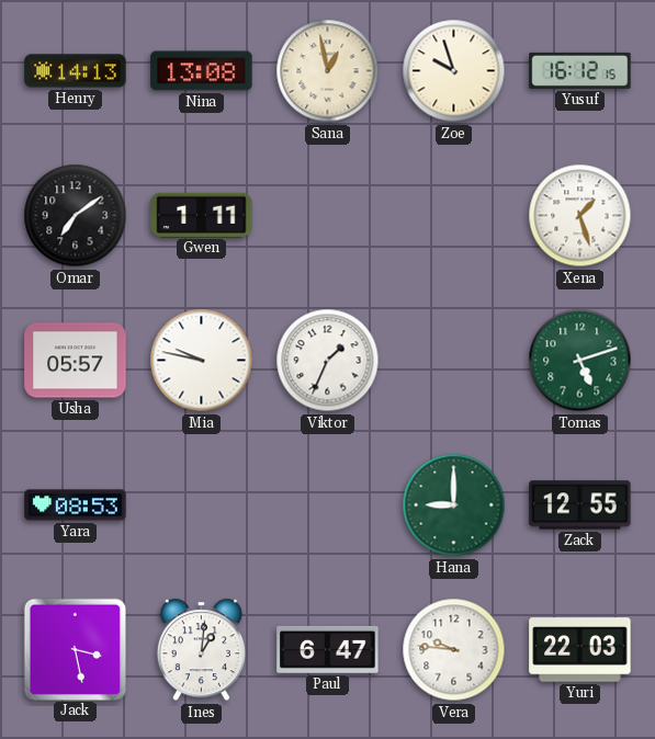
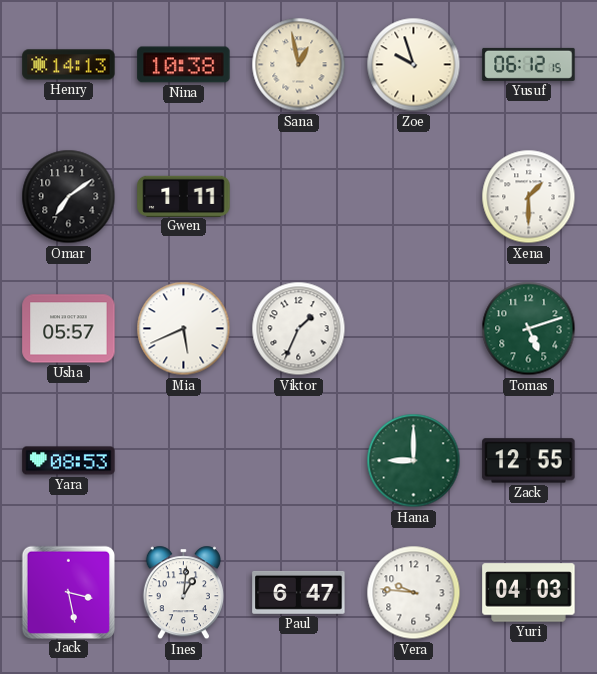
Nina: 13:08 -> 10:38
Yusuf: 16:12 -> 06:12
Xena: 1:27 -> 1:30
Mia: 9:47 -> 5:41
Yuri: 22:03 -> 04:03
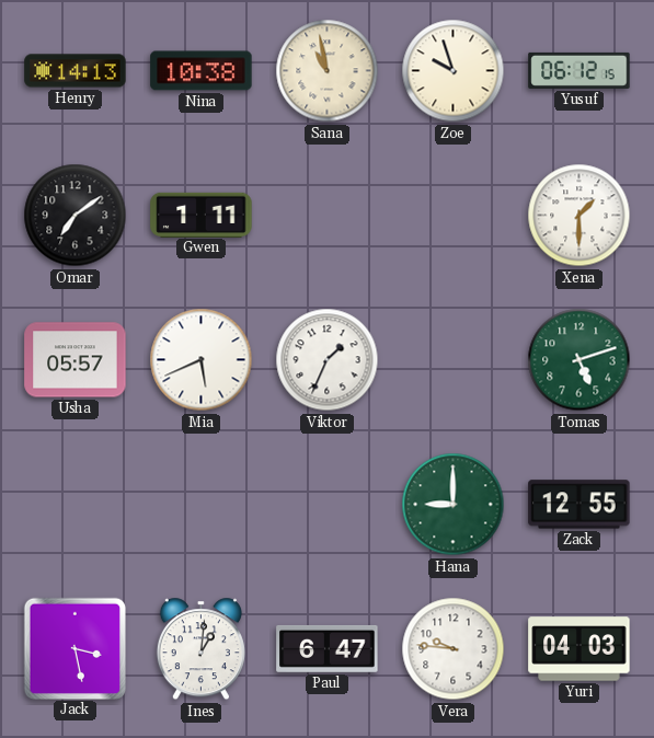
Sana: 12:58 -> 10:58
Yara: 08:53 -> none
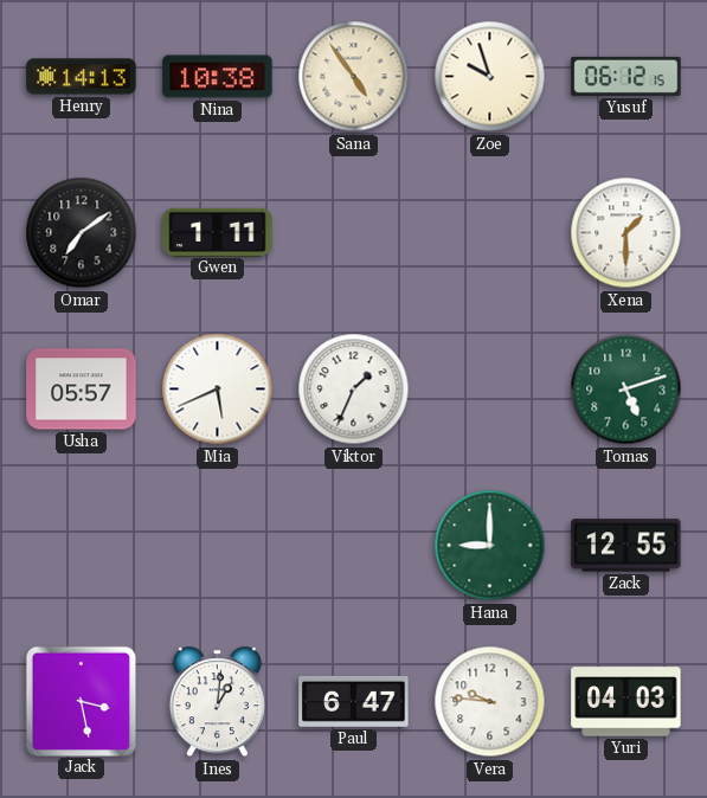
Sana: 10:58 -> 4:54
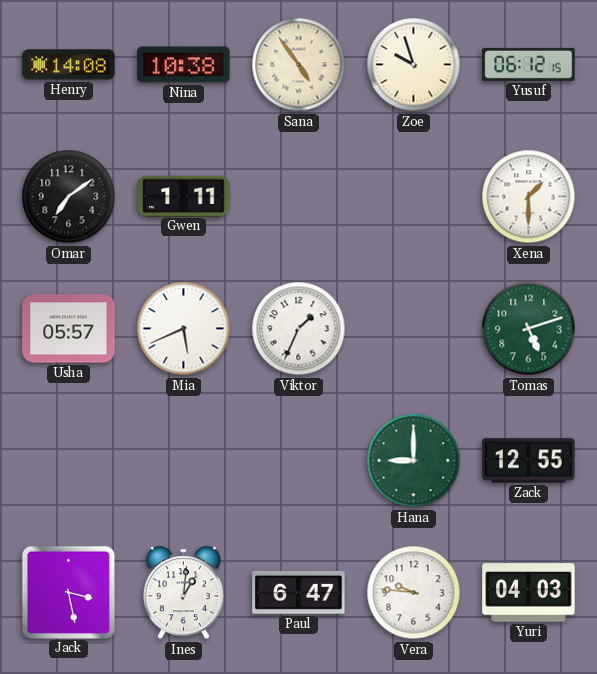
Henry: 14:13 -> 14:08
